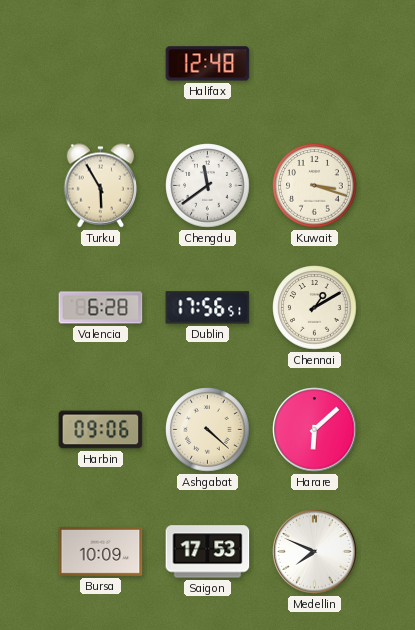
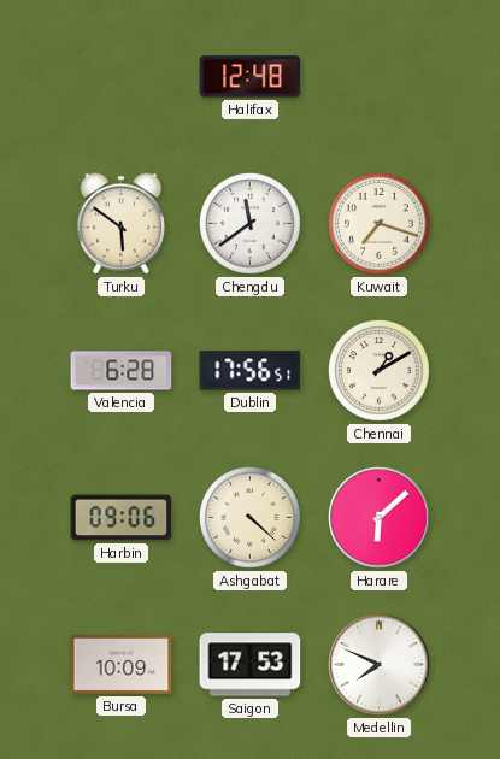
Turku: 5:55 -> 5:51
Kuwait: 3:18 -> 7:18
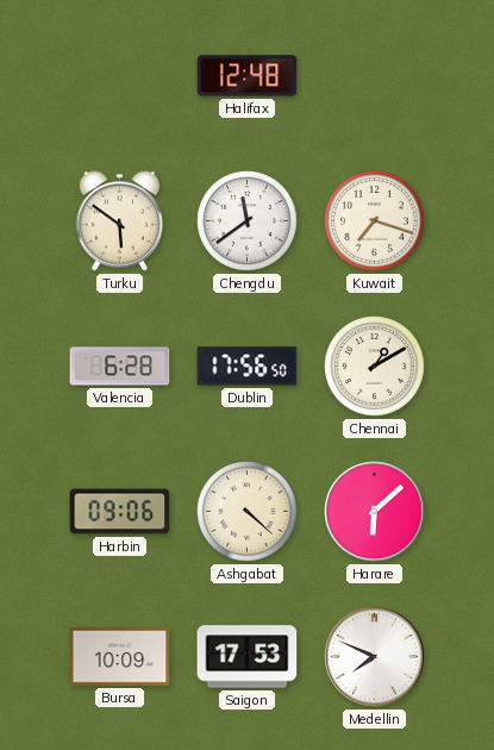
Dublin: 17:56:51 -> 17:56:50
